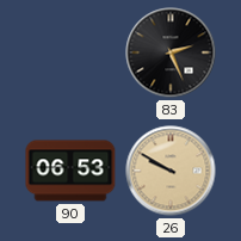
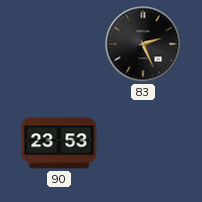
90: 06:53 -> 23:53
26: 9:50 -> none
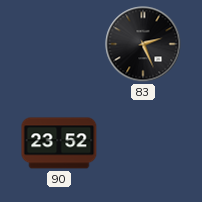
90: 23:53 -> 23:52
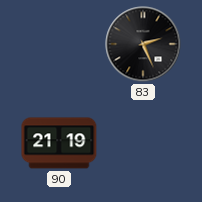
90: 23:52 -> 21:19
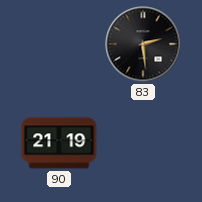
83: 2:26 -> 2:29
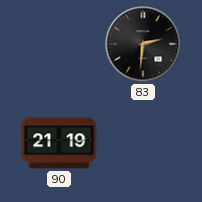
83: 2:29 -> 2:31
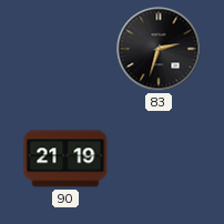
83: 2:31 -> 2:33
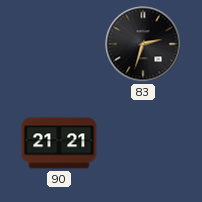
90: 21:19 -> 21:21
